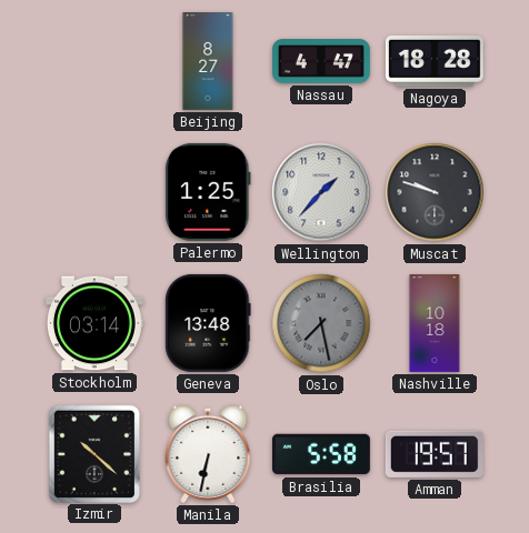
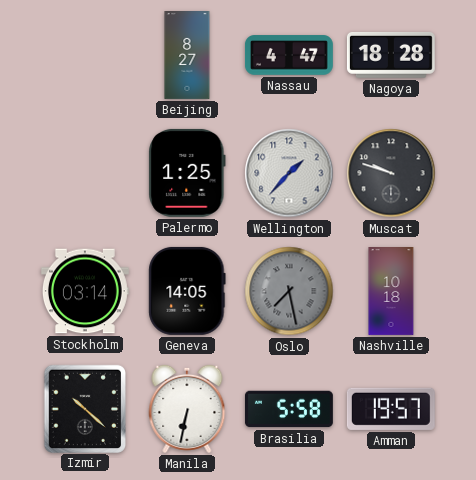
Geneva: 13:48 -> 14:05
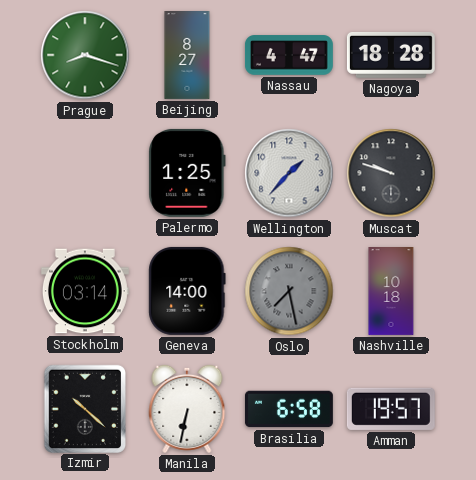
Prague: none -> 8:18
Geneva: 14:05 -> 14:00
Brasilia: 5:58 -> 6:58
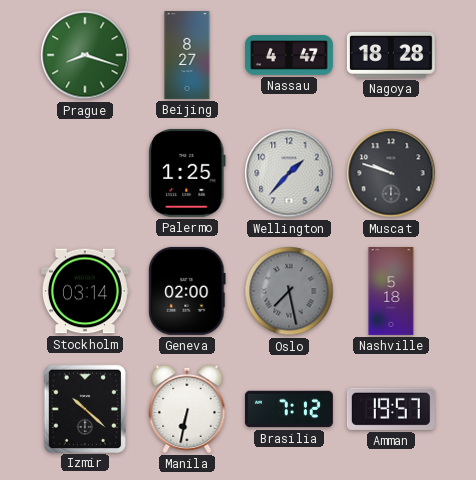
Geneva: 14:00 -> 02:00
Nashville: 10:18 -> 5:18
Brasilia: 6:58 -> 7:12
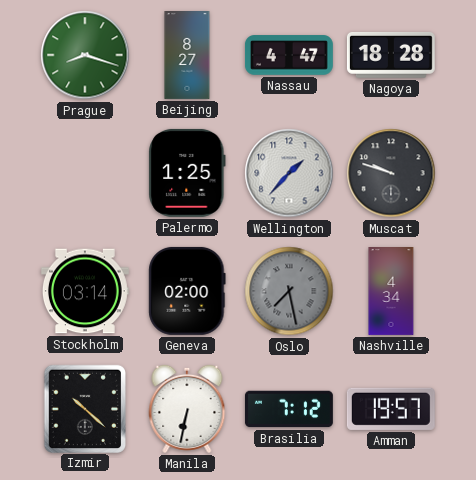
Nashville: 5:18 -> 4:34
